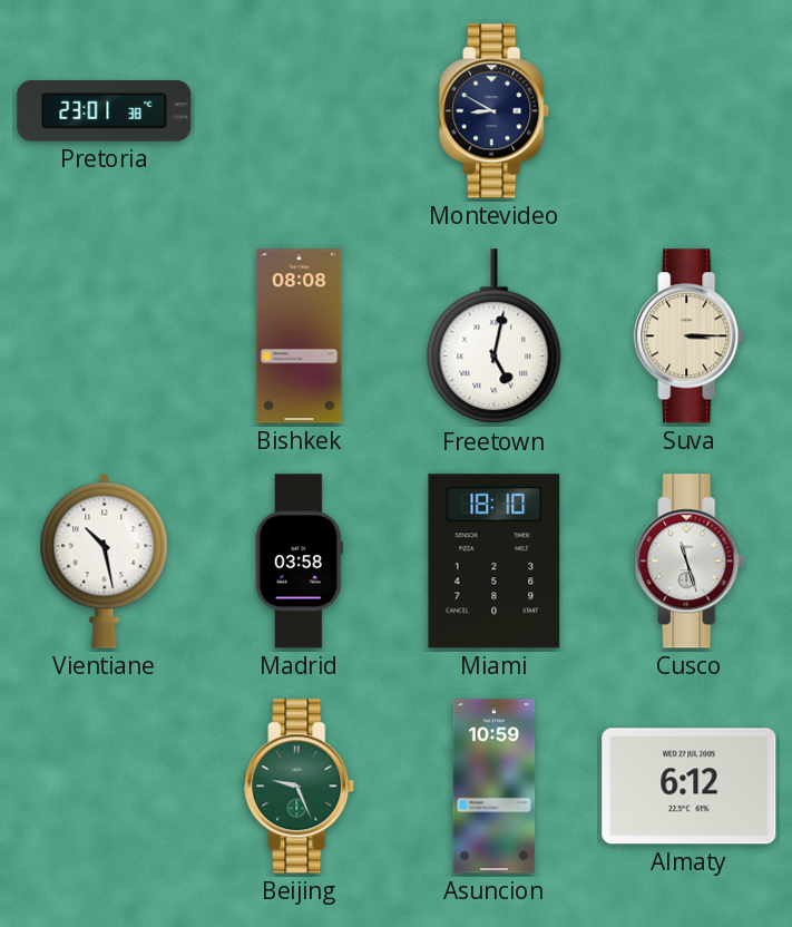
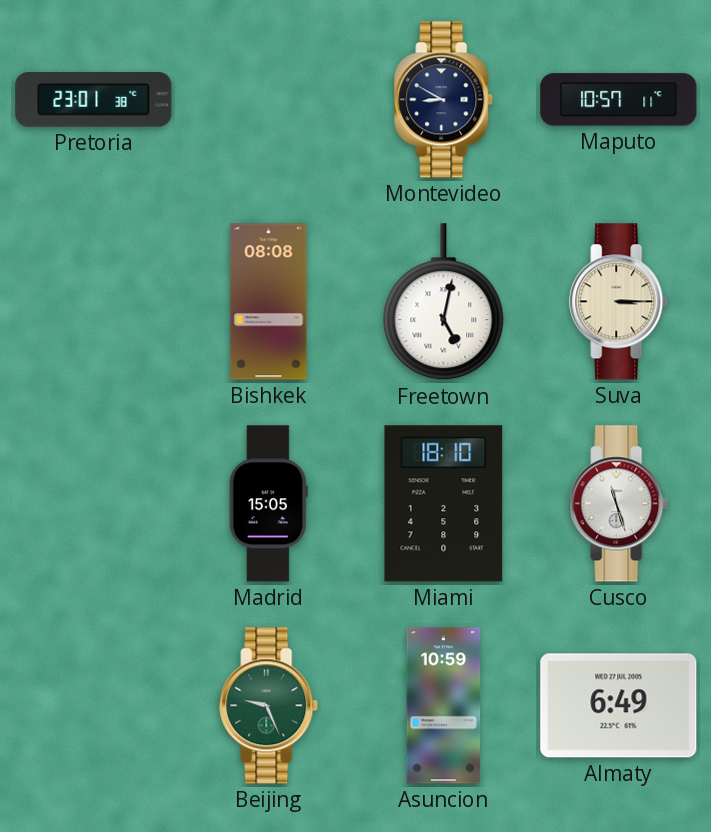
Maputo: none -> 10:57
Vientiane: 10:28 -> none
Madrid: 03:58 -> 15:05
Almaty: 6:12 -> 6:49
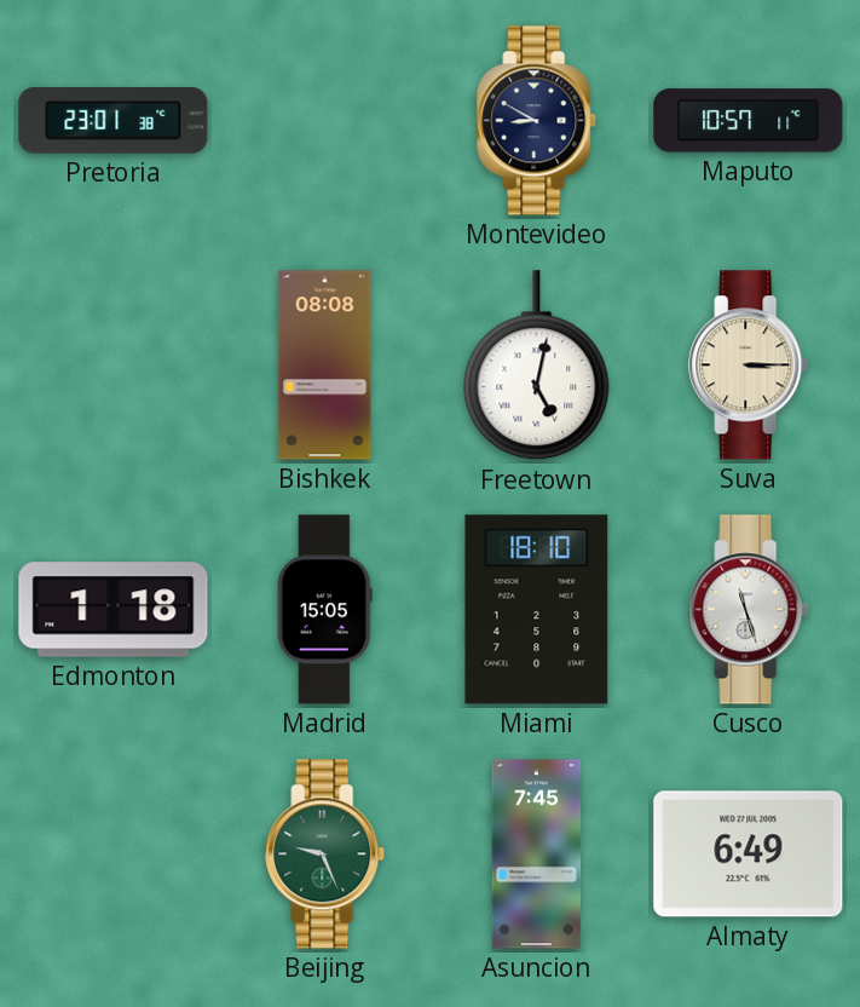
Edmonton: none -> 1:18
Asuncion: 10:59 -> 7:45
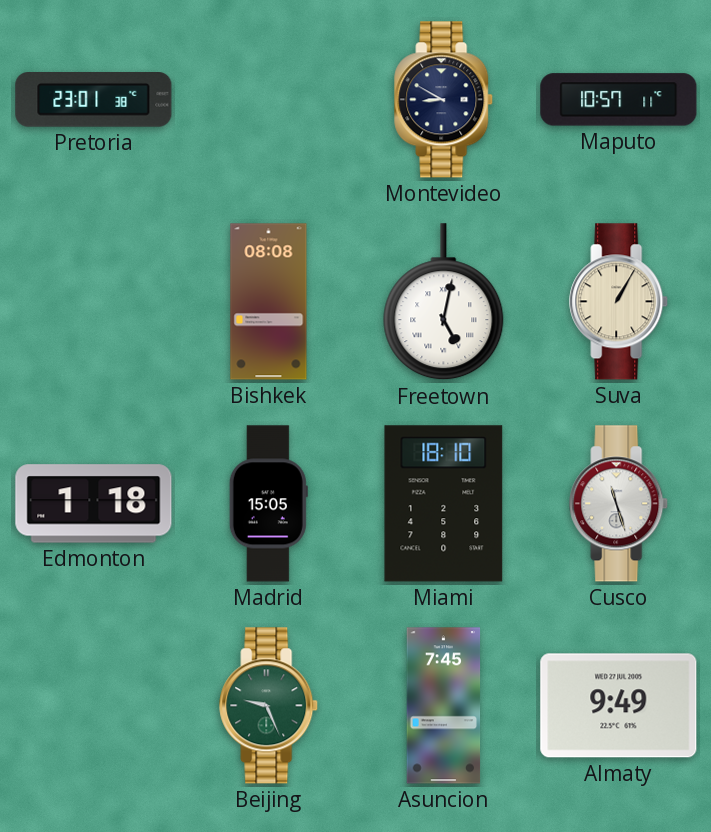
Suva: 3:15 -> 1:05
Almaty: 6:49 -> 9:49
